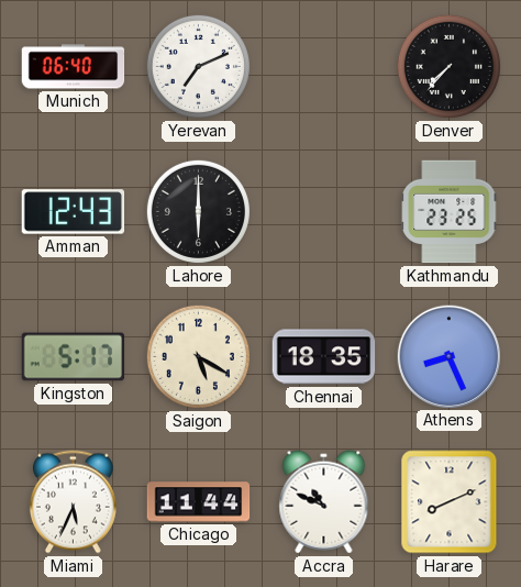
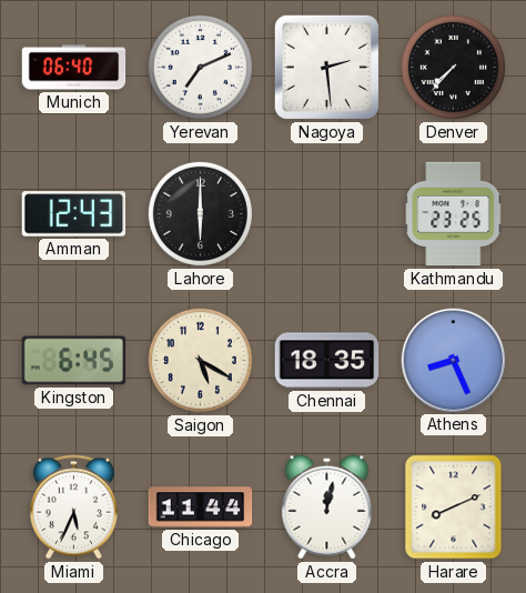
Nagoya: none -> 2:29
Kingston: 5:17 -> 6:45
Accra: 10:49 -> 12:02
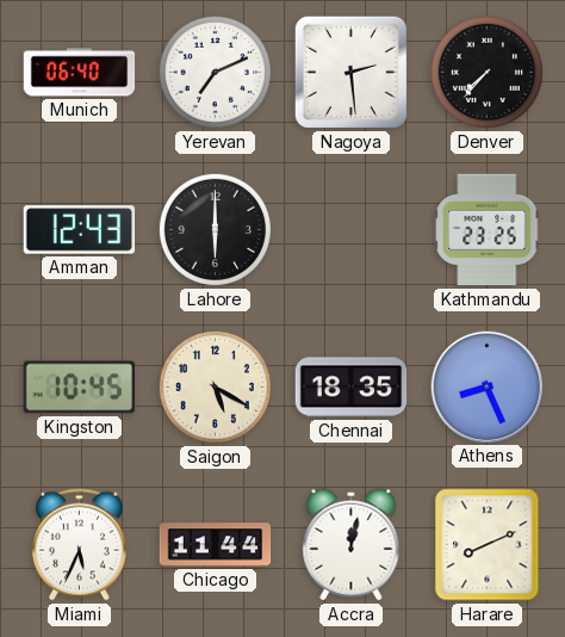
Kingston: 6:45 -> 10:45
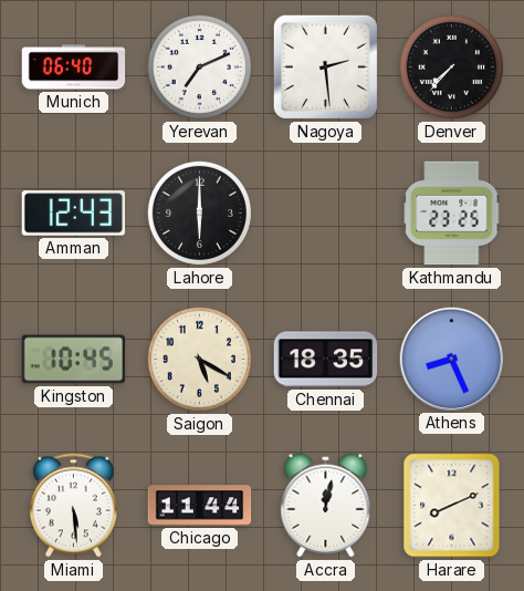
Miami: 5:34 -> 5:29
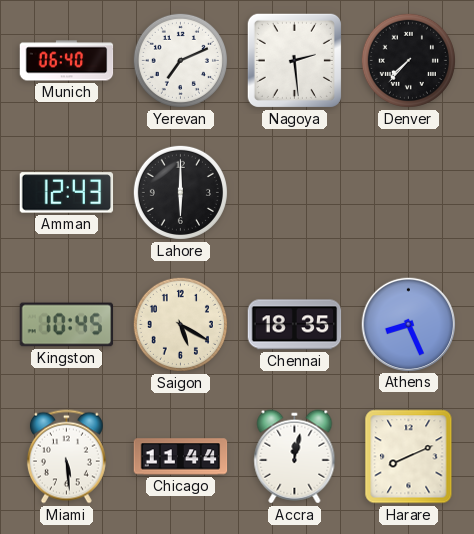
Kathmandu: 23:25 -> none
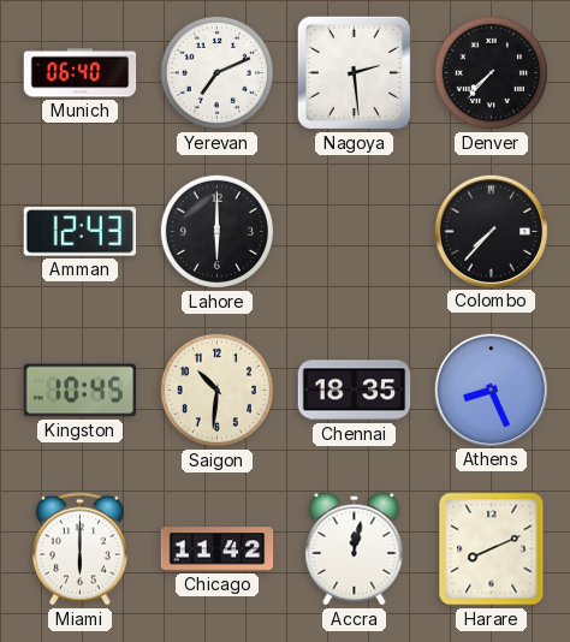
Colombo: none -> 7:37
Saigon: 5:20 -> 10:31
Miami: 5:29 -> 6:00
Chicago: 11:44 -> 11:42
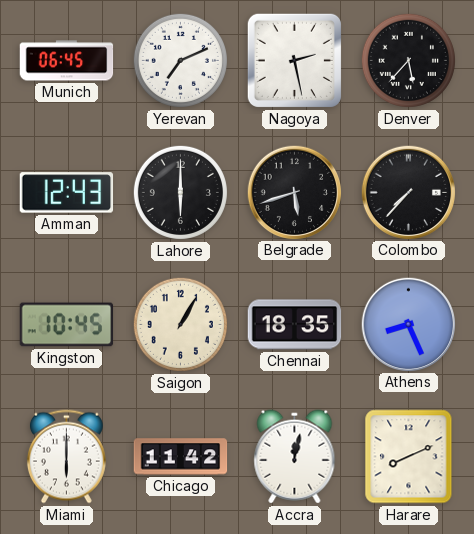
Munich: 06:40 -> 06:45
Nagoya: 2:29 -> 2:28
Denver: 7:37 -> 5:37
Belgrade: none -> 5:42
Saigon: 10:31 -> 1:05
